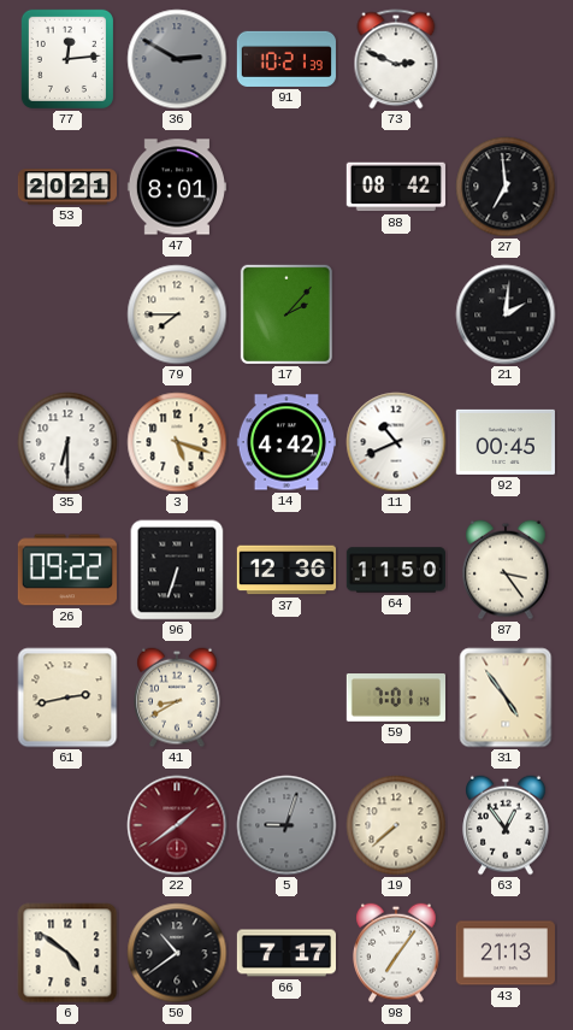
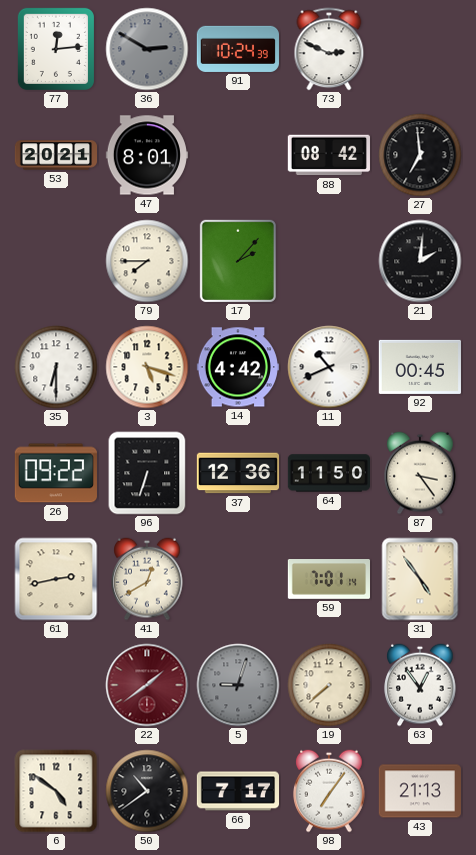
91: 10:21 -> 10:24
41: 8:40 -> 12:40
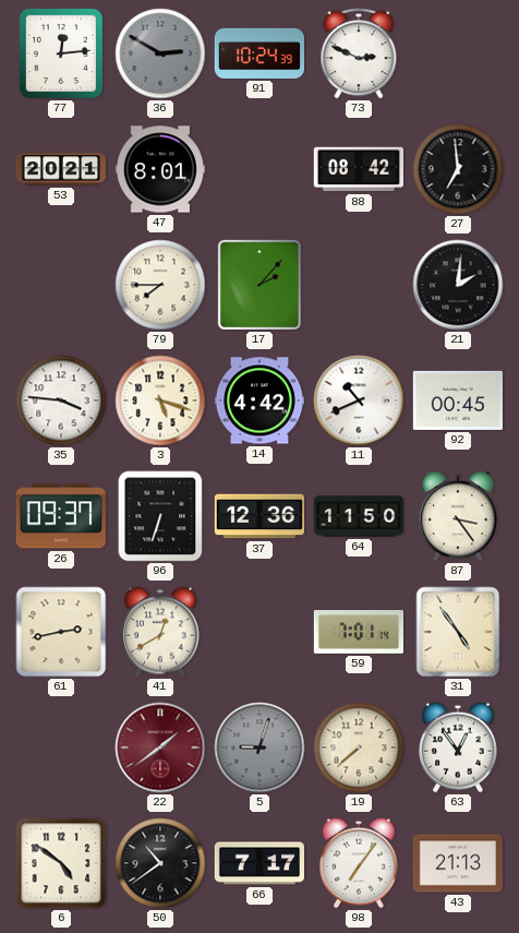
35: 6:30 -> 3:46
26: 09:22 -> 09:37
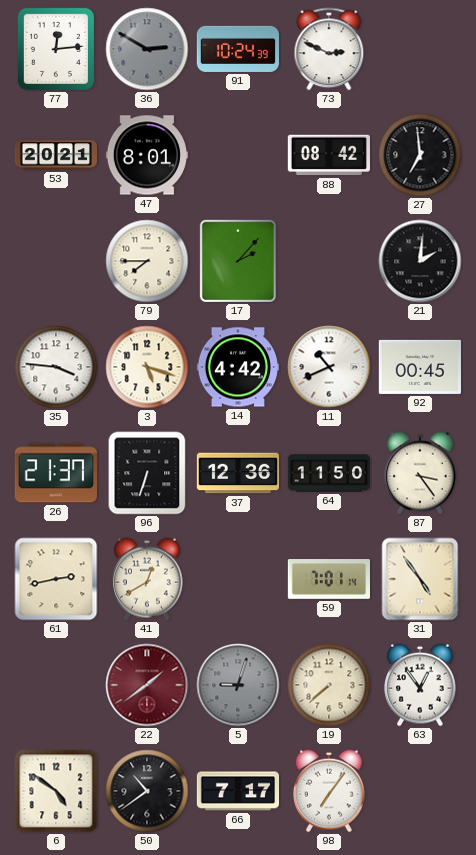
26: 09:37 -> 21:37
43: 21:13 -> none
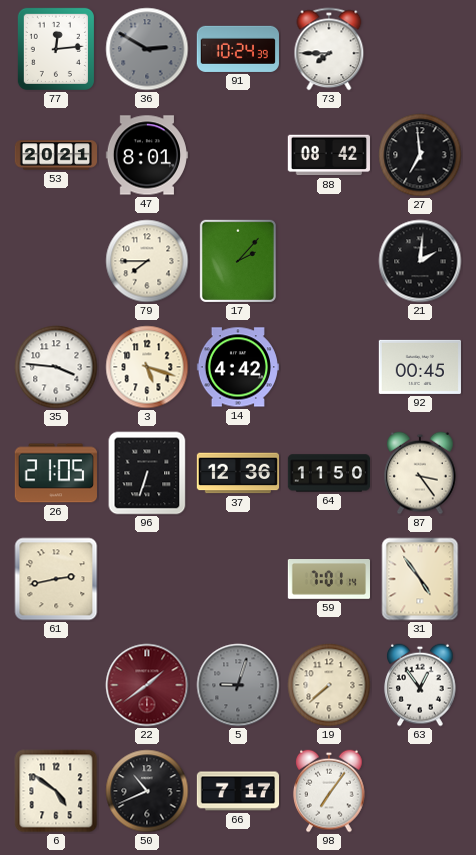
73: 2:49 -> 7:45
11: 10:41 -> none
26: 21:37 -> 21:05
41: 12:40 -> none
50: 10:39 -> 10:41
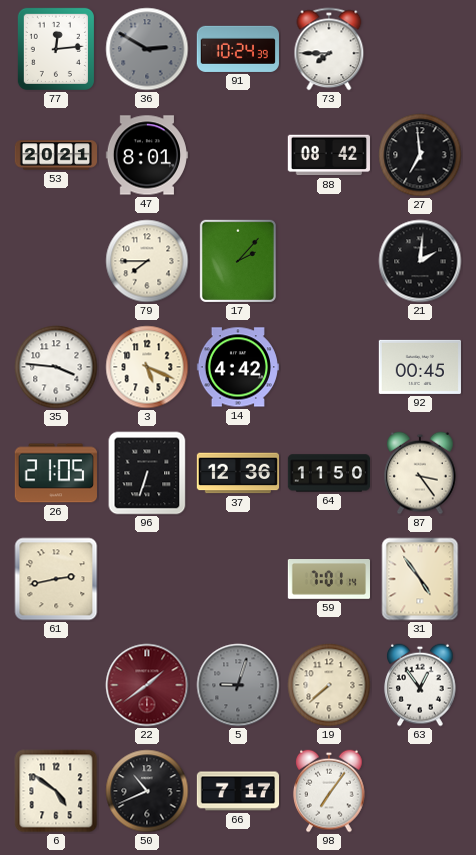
3: 5:18 -> 5:19
